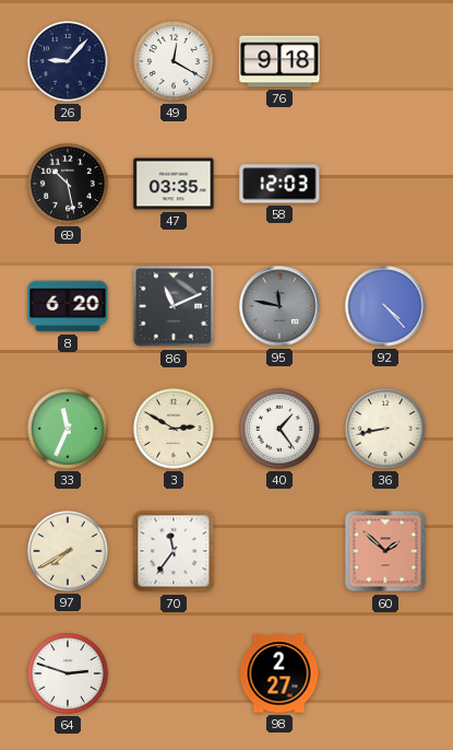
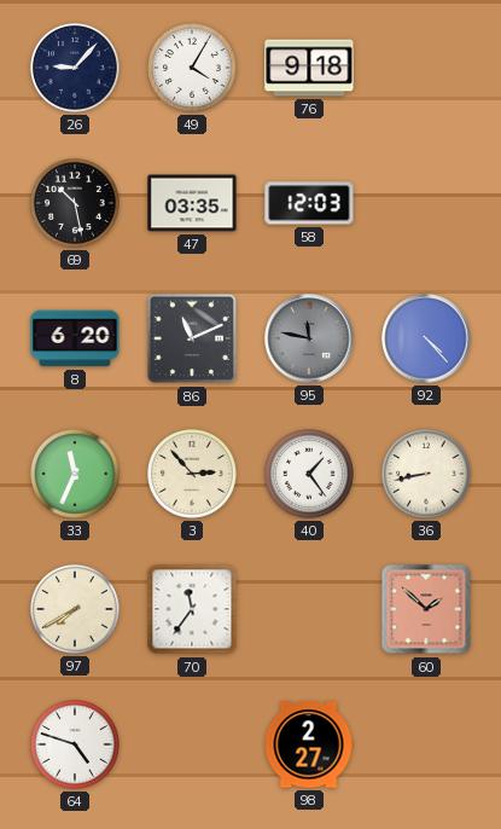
49: 12:20 -> 4:05
3: 2:50 -> 2:53
64: 2:48 -> 4:48
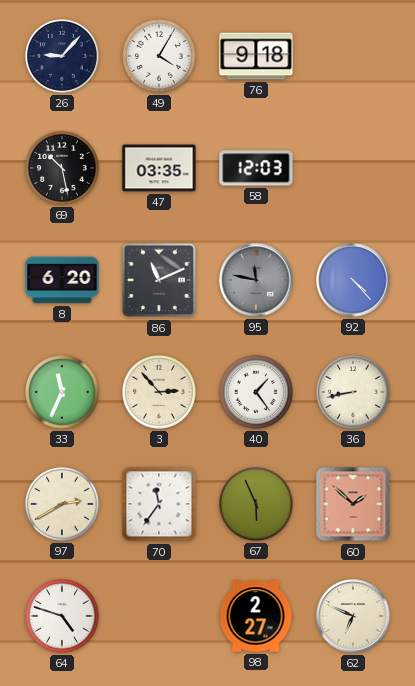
97: 7:40 -> 2:40
67: none -> 5:56
62: none -> 6:49
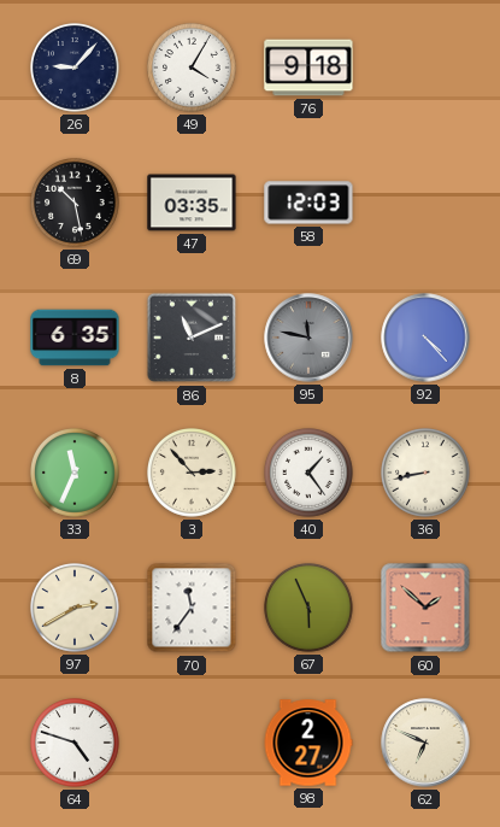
8: 6:20 -> 6:35
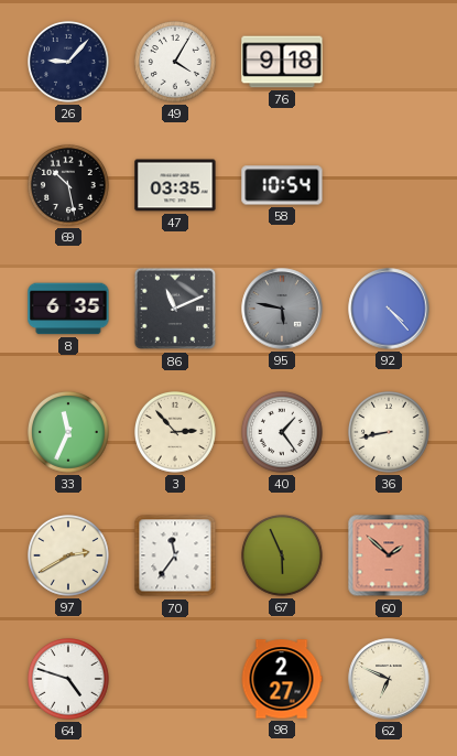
58: 12:03 -> 10:54
95: 11:47 -> 5:47
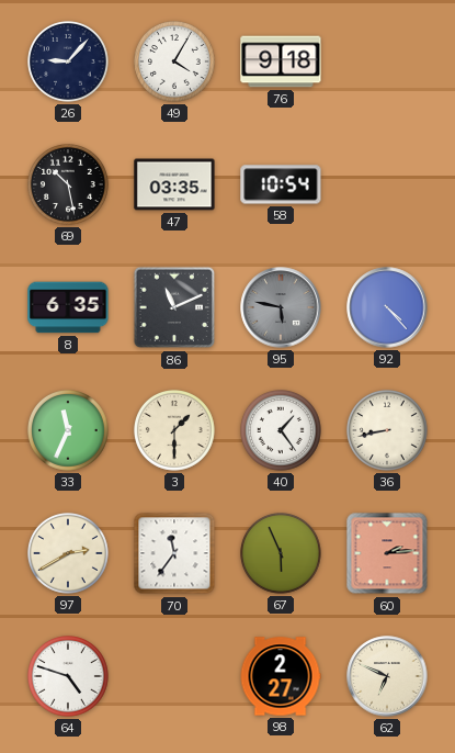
3: 2:53 -> 1:30
60: 1:52 -> 2:14
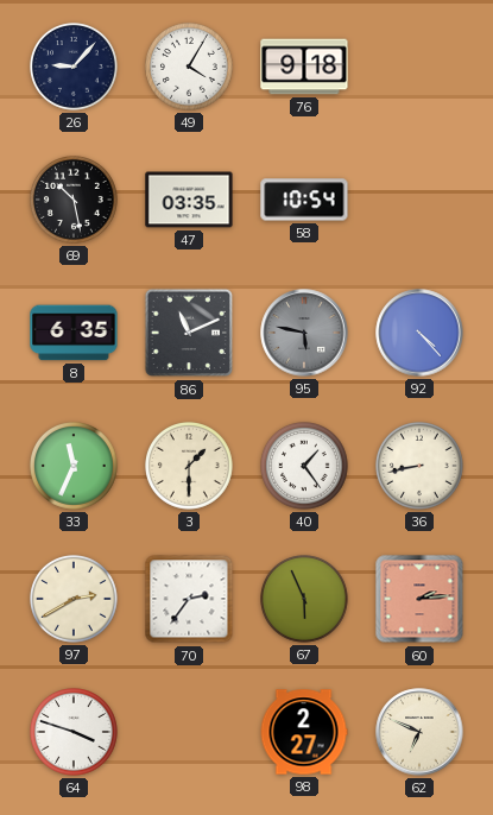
70: 11:36 -> 2:36
64: 4:48 -> 3:48
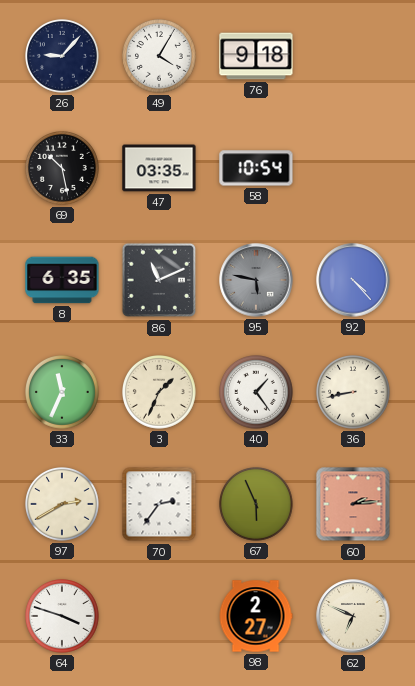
3: 1:30 -> 1:34
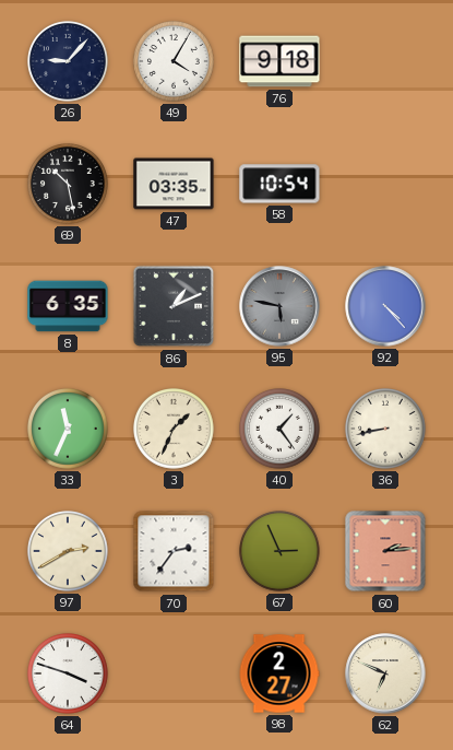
86: 11:11 -> 1:11
67: 5:56 -> 2:56
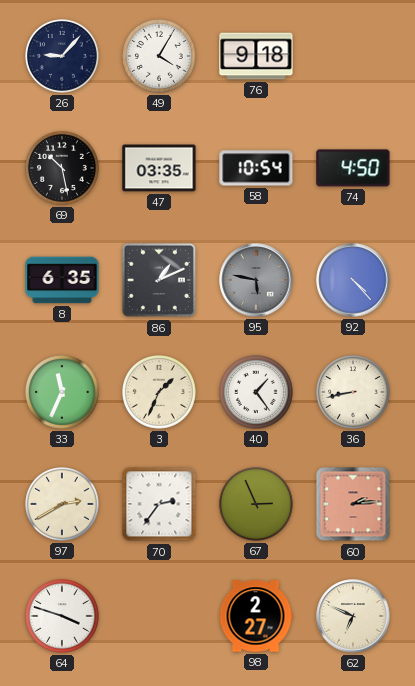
74: none -> 4:50
